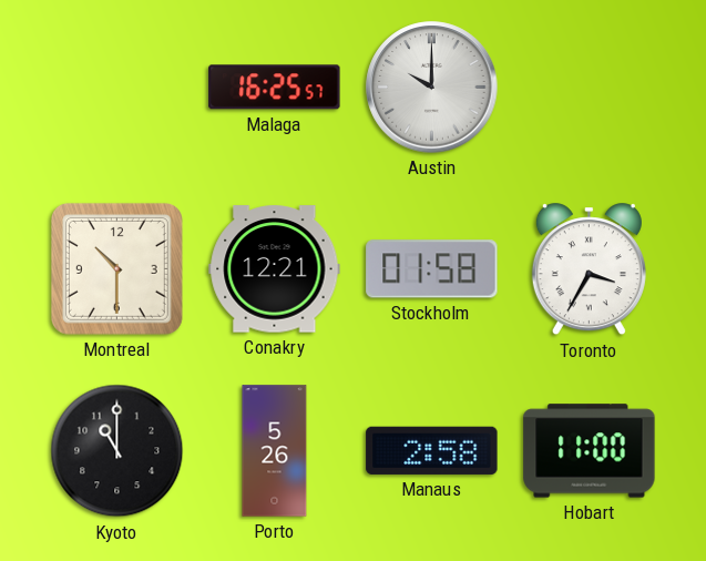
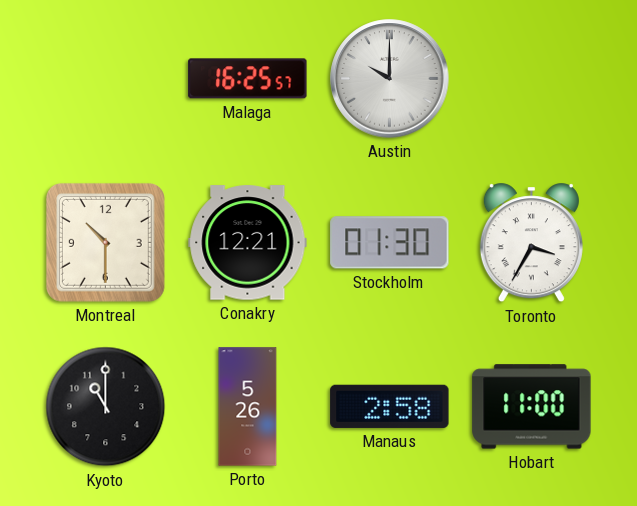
Stockholm: 01:58 -> 01:30
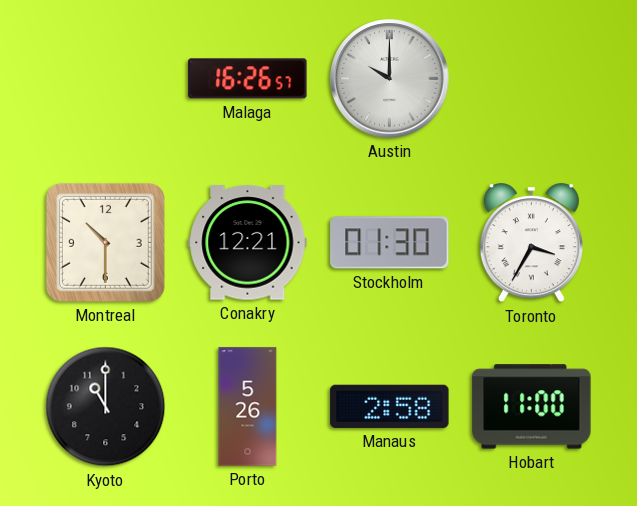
Malaga: 16:25 -> 16:26
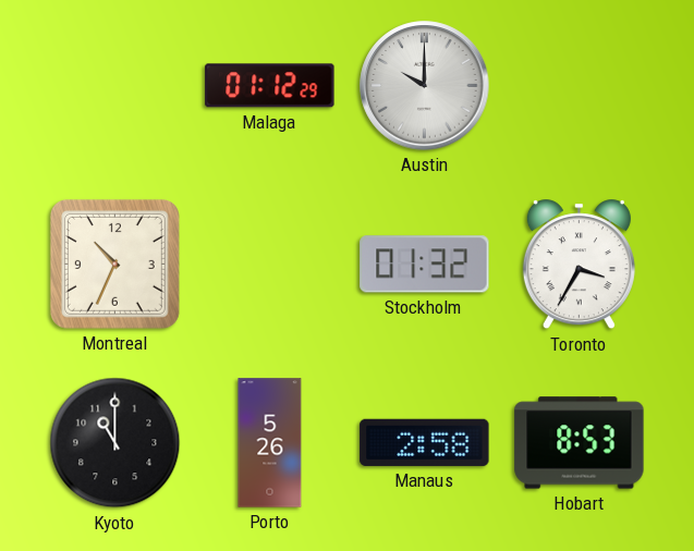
Malaga: 16:26 -> 01:12
Montreal: 10:30 -> 10:34
Conakry: 12:21 -> none
Stockholm: 01:30 -> 01:32
Hobart: 11:00 -> 8:53
